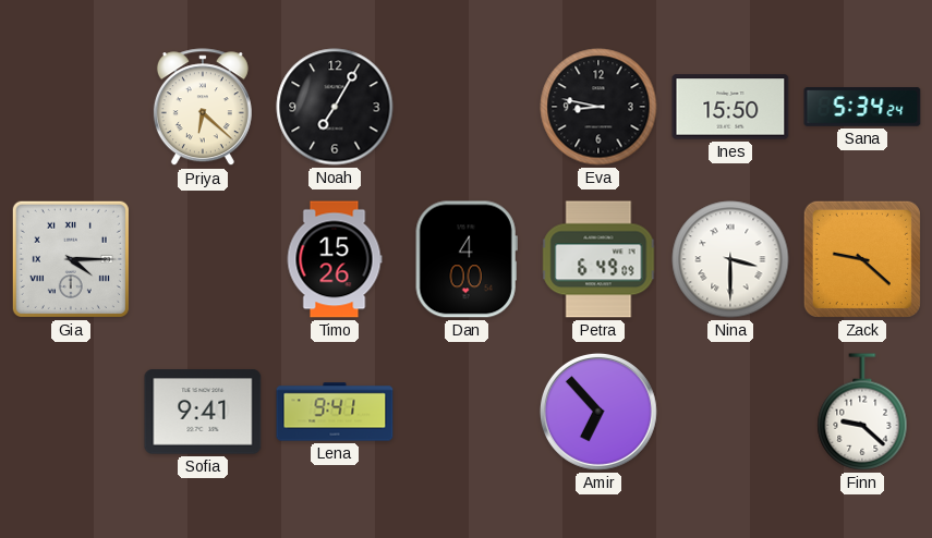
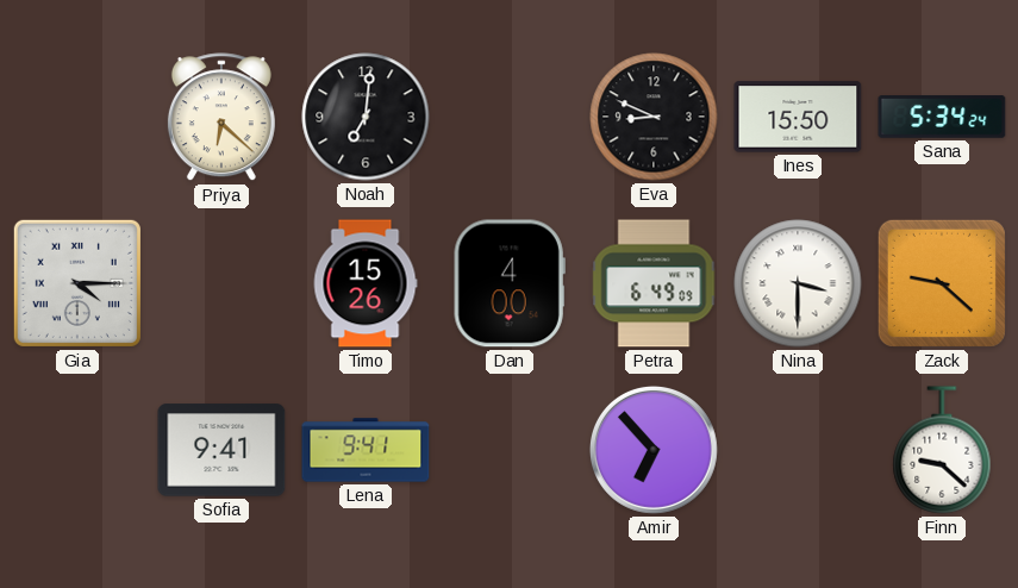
Noah: 7:05 -> 7:01
Eva: 8:47 -> 8:49
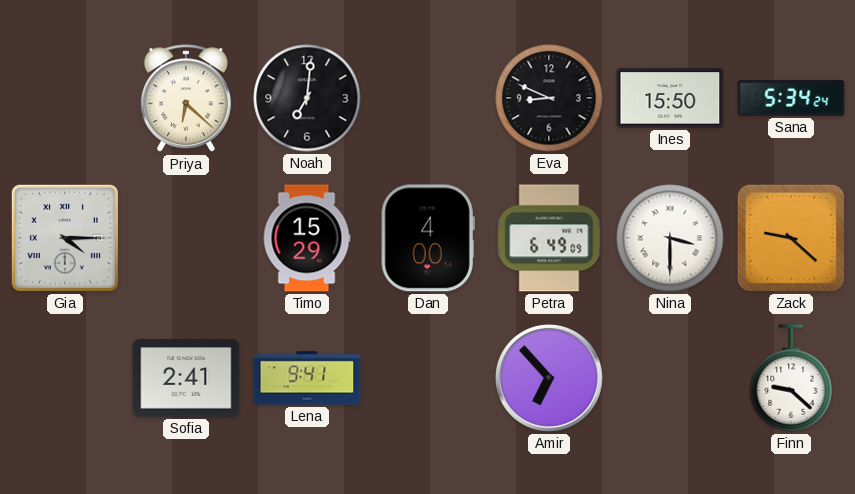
Timo: 15:26 -> 15:29
Sofia: 9:41 -> 2:41
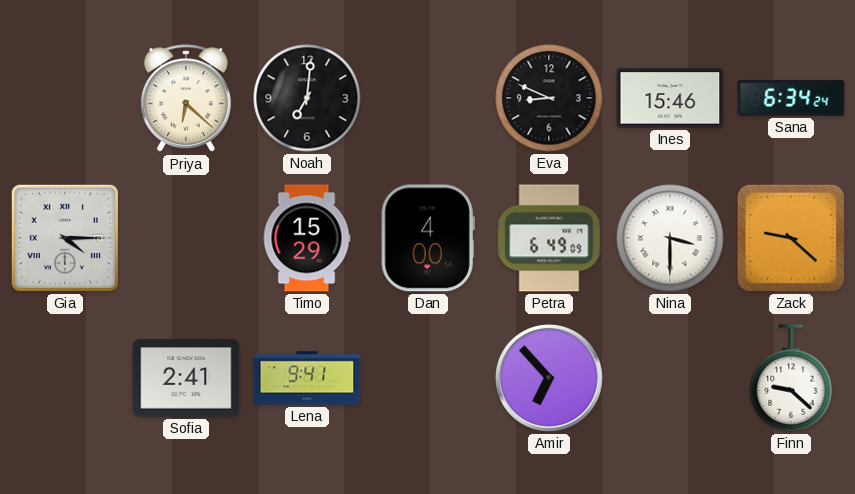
Ines: 15:50 -> 15:46
Sana: 5:34 -> 6:34
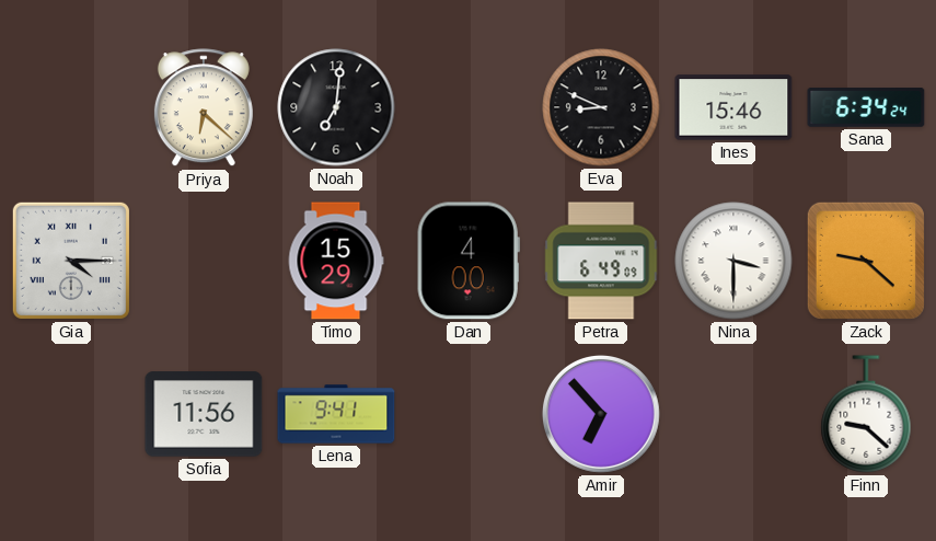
Sofia: 2:41 -> 11:56
